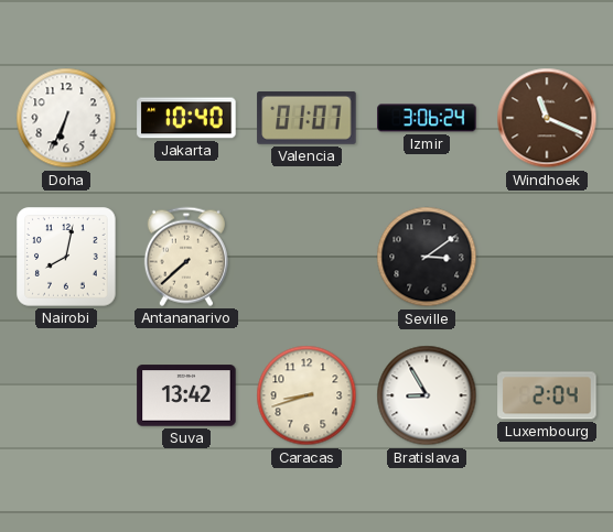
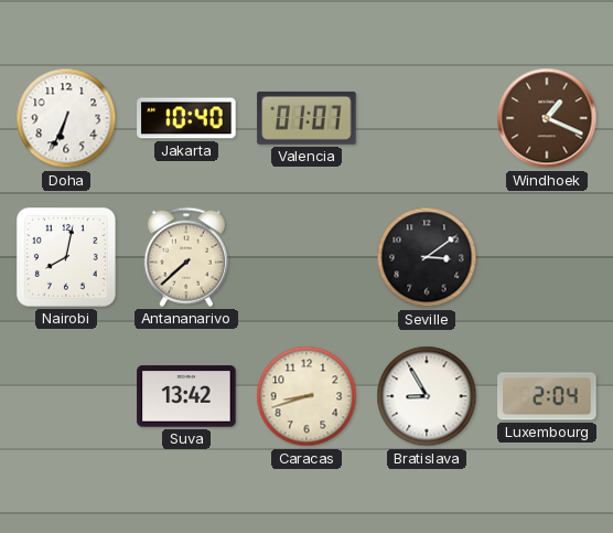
Izmir: 3:06 -> none
Windhoek: 11:19 -> 1:19
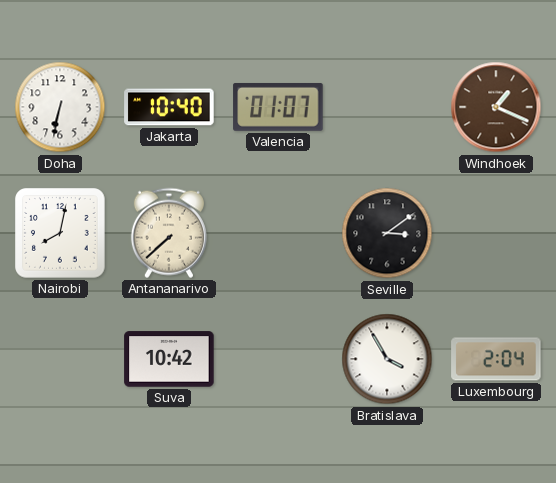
Doha: 6:34 -> 6:32
Suva: 13:42 -> 10:42
Caracas: 8:42 -> none
Bratislava: 8:55 -> 3:55
